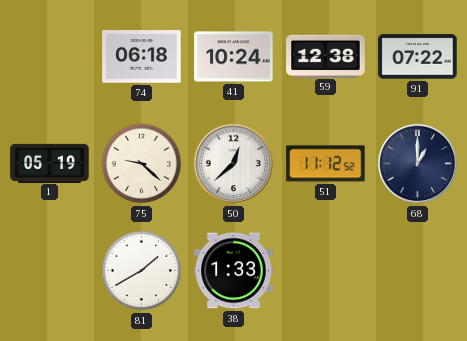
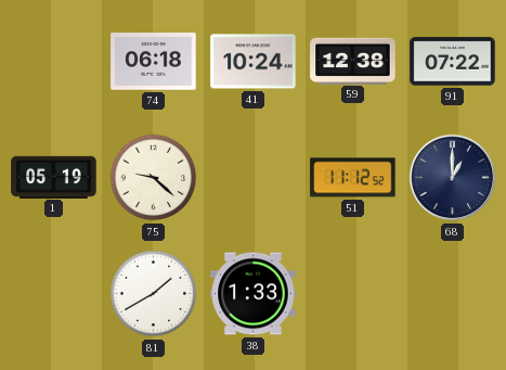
50: 12:38 -> none
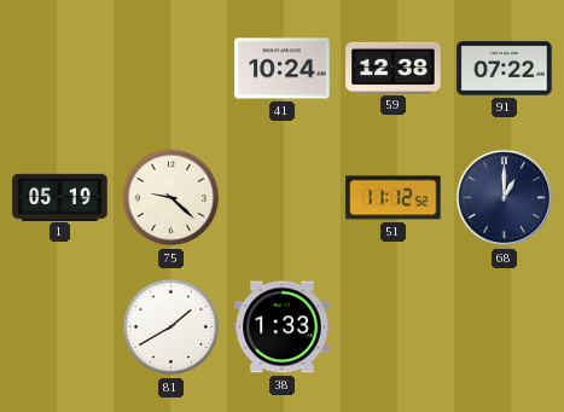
74: 06:18 -> none
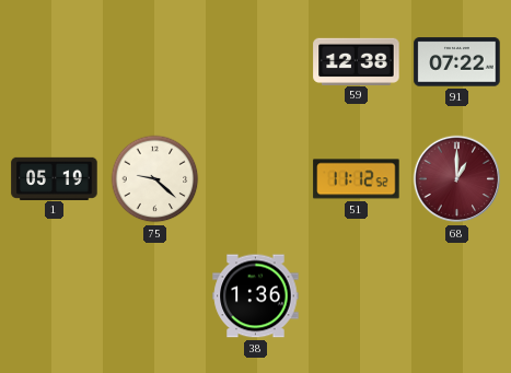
41: 10:24 -> none
68 dial: navy -> burgundy
81: 1:40 -> none
38: 1:33 -> 1:36
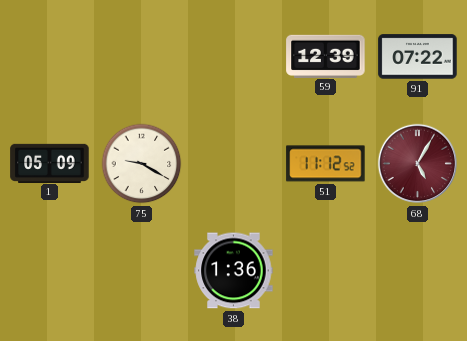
59: 12:38 -> 12:39
1: 05:19 -> 05:09
75: 9:22 -> 9:20
68: 1:00 -> 5:05
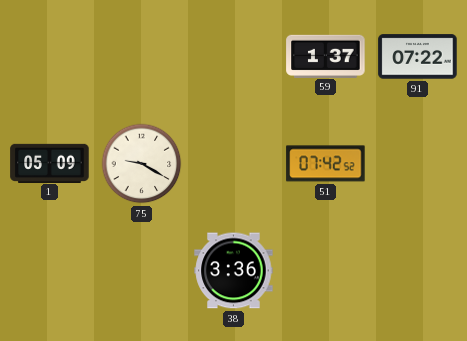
59: 12:39 -> 1:37
51: 11:12 -> 07:42
68: 5:05 -> none
38: 1:36 -> 3:36
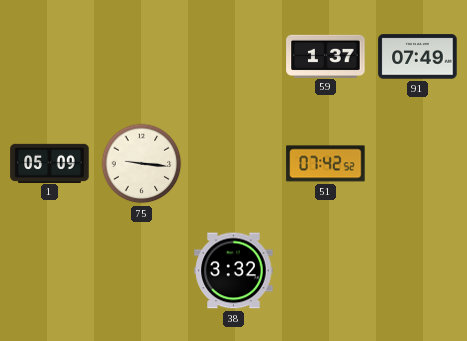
91: 07:22 -> 07:49
75: 9:20 -> 9:16
38: 3:36 -> 3:32
